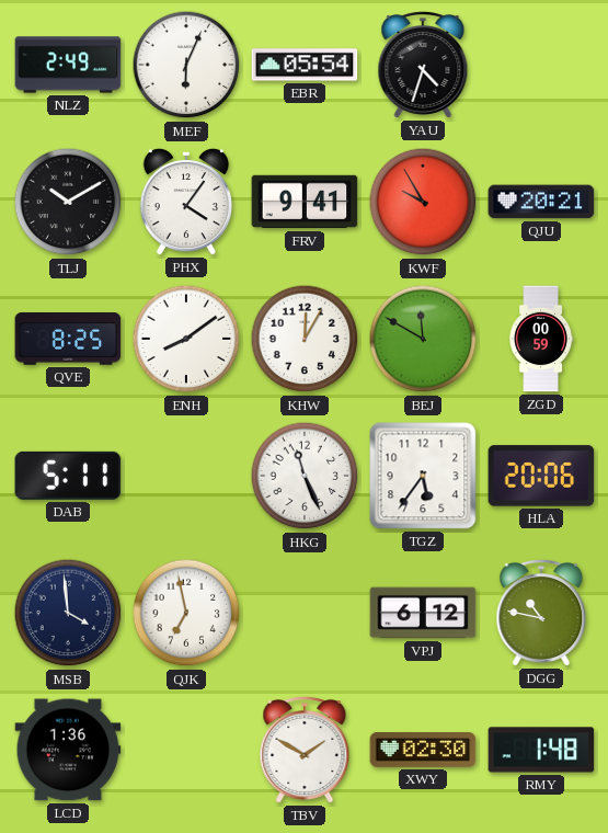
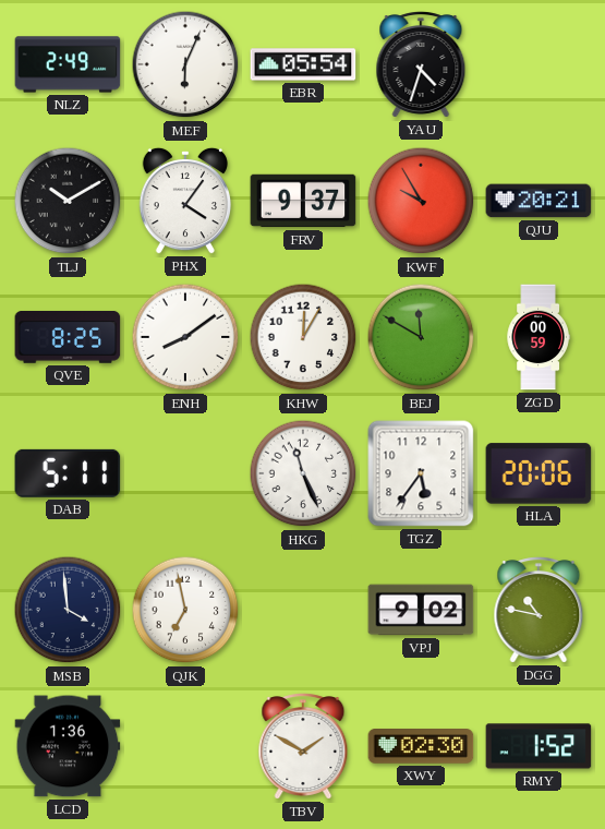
FRV: 9:41 -> 9:37
VPJ: 6:12 -> 9:02
RMY: 1:48 -> 1:52
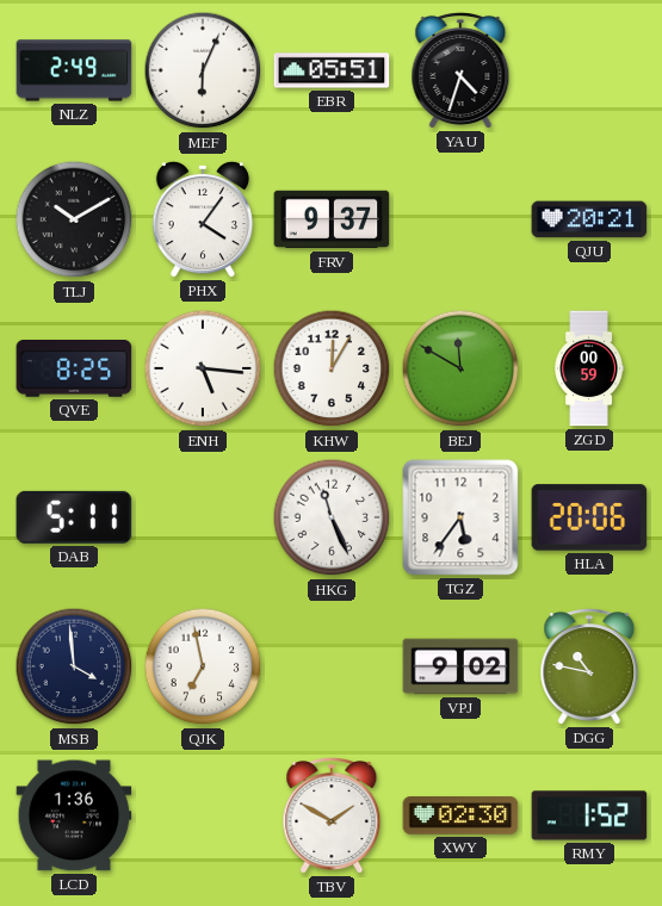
EBR: 05:54 -> 05:51
KWF: 9:55 -> none
ENH: 8:09 -> 5:16
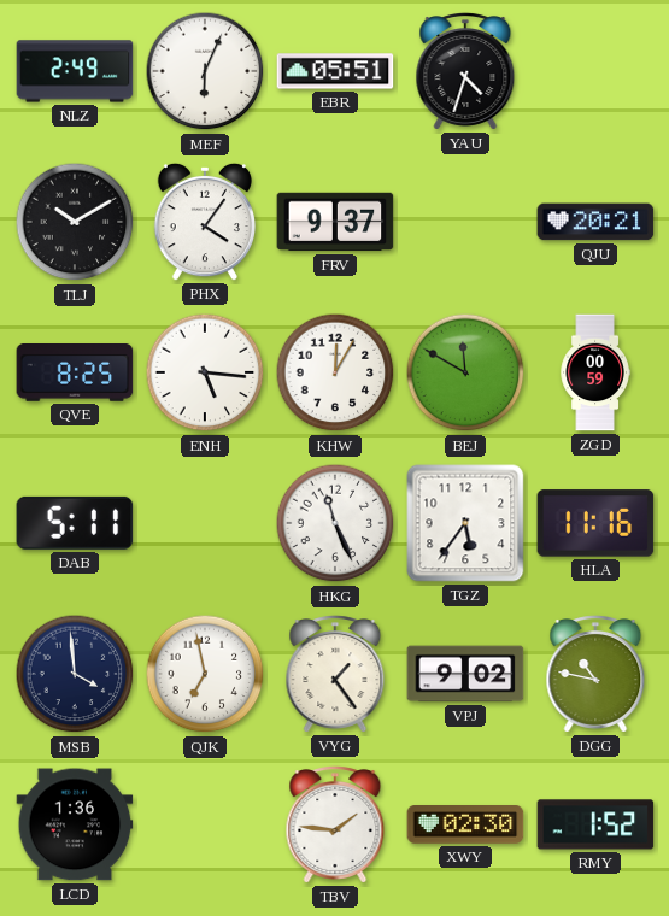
HLA: 20:06 -> 11:16
VYG: none -> 1:24
TBV: 1:50 -> 1:46
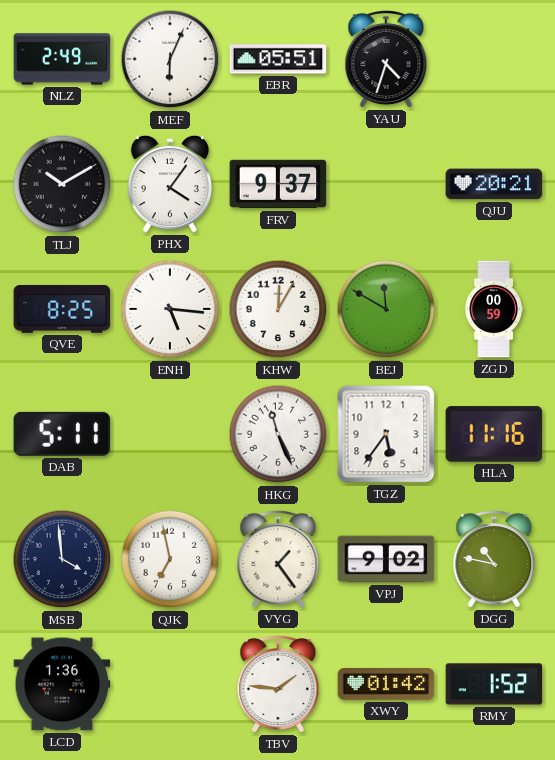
XWY: 02:30 -> 01:42
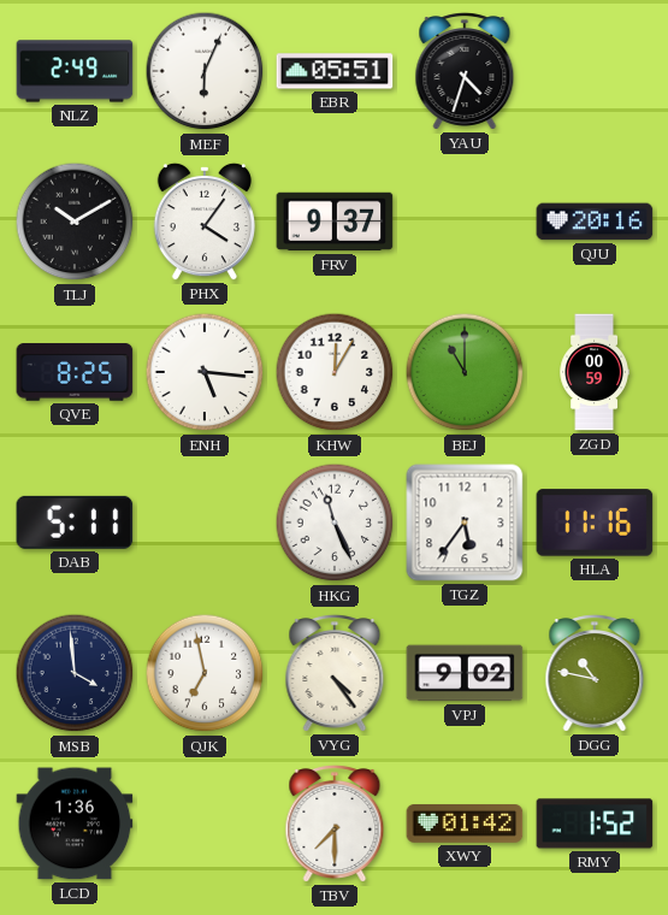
QJU: 20:21 -> 20:16
BEJ: 11:50 -> 11:00
VYG: 1:24 -> 4:24
TBV: 1:46 -> 7:30
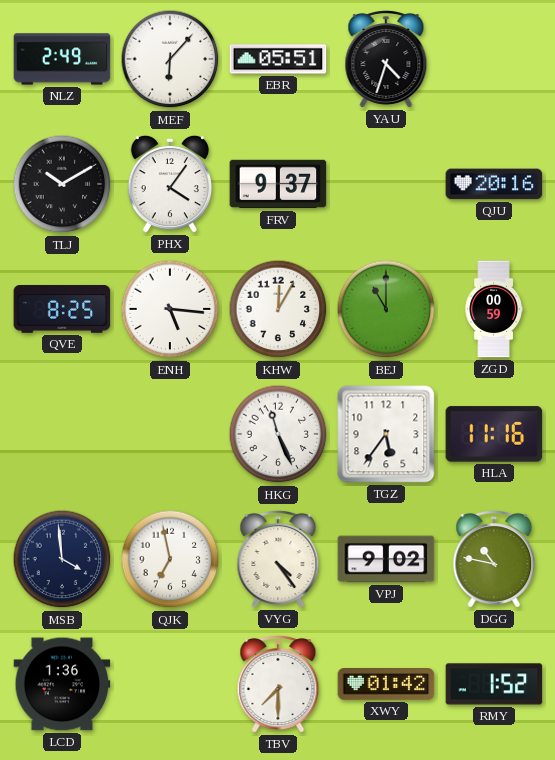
MEF: 6:04 -> 6:07
DAB: 5:11 -> none
